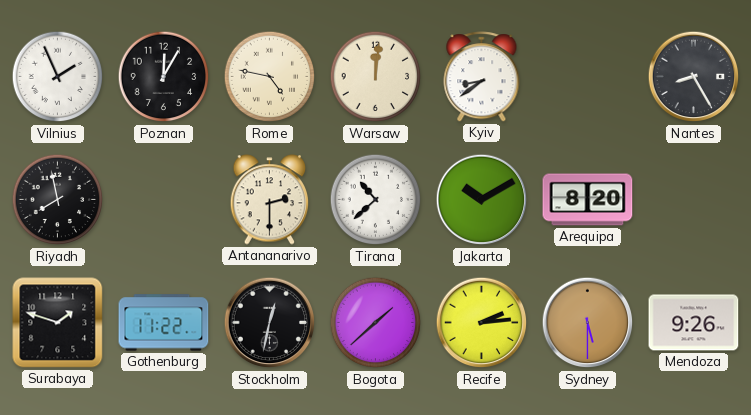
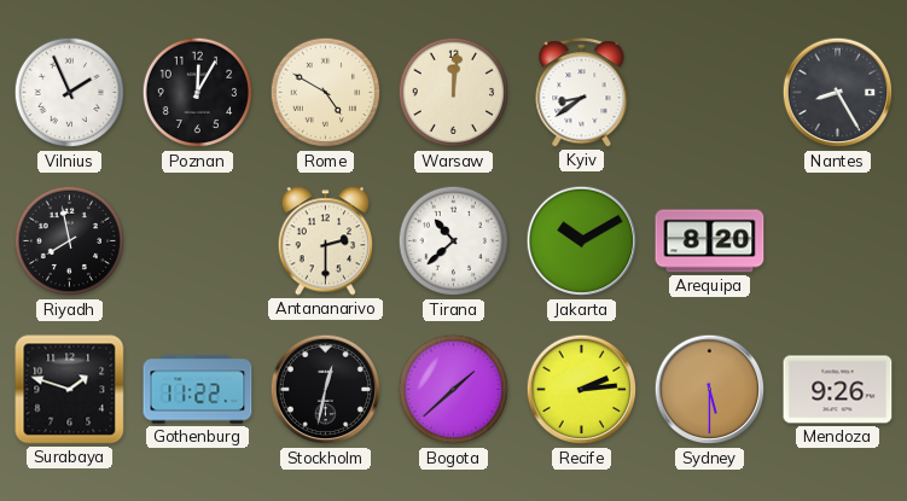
Rome: 4:47 -> 4:50
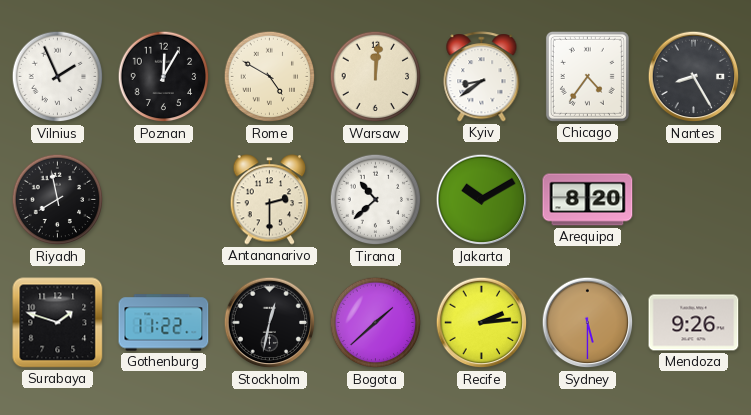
Chicago: none -> 4:36
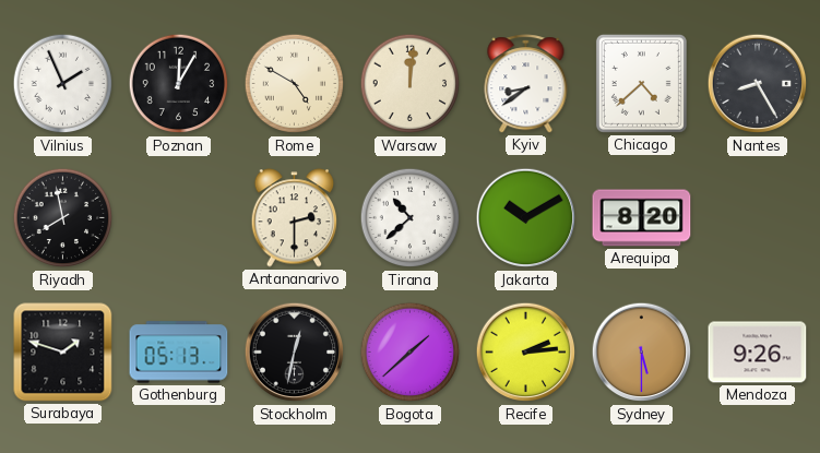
Chicago: 4:36 -> 4:38
Gothenburg: 11:22 -> 05:13
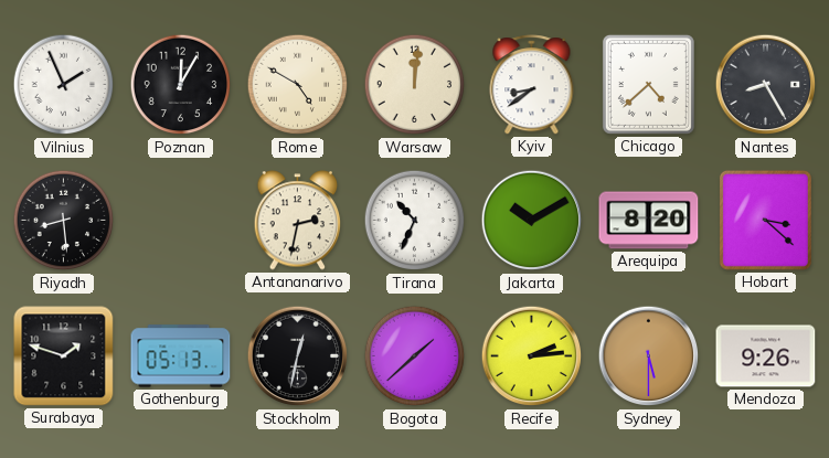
Riyadh: 7:58 -> 8:29
Antananarivo: 2:30 -> 2:32
Tirana: 10:38 -> 10:34
Hobart: none -> 3:22
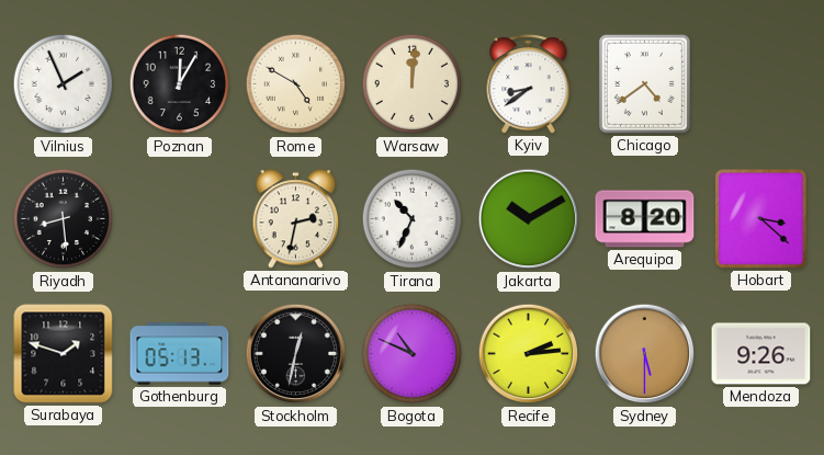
Chicago: 4:38 -> 4:39
Nantes: 8:25 -> none
Bogota: 1:38 -> 10:49
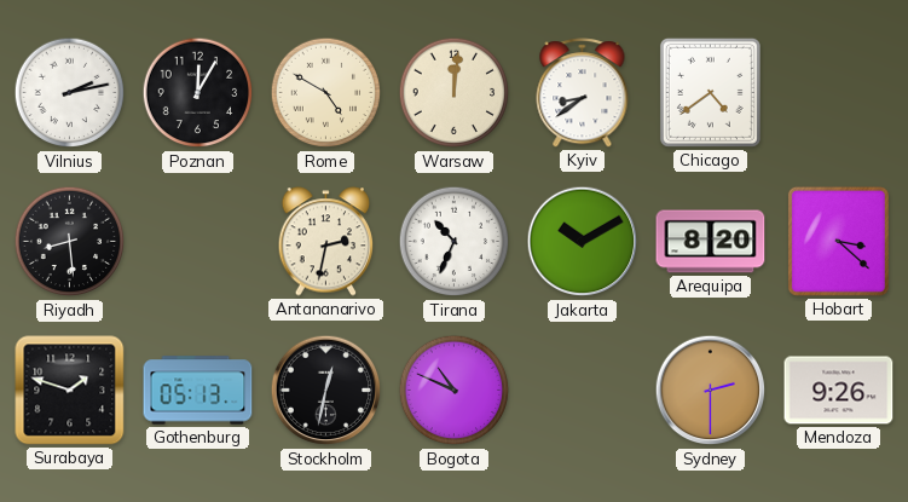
Vilnius: 1:56 -> 2:13
Recife: 2:14 -> none
Sydney: 5:30 -> 2:30
